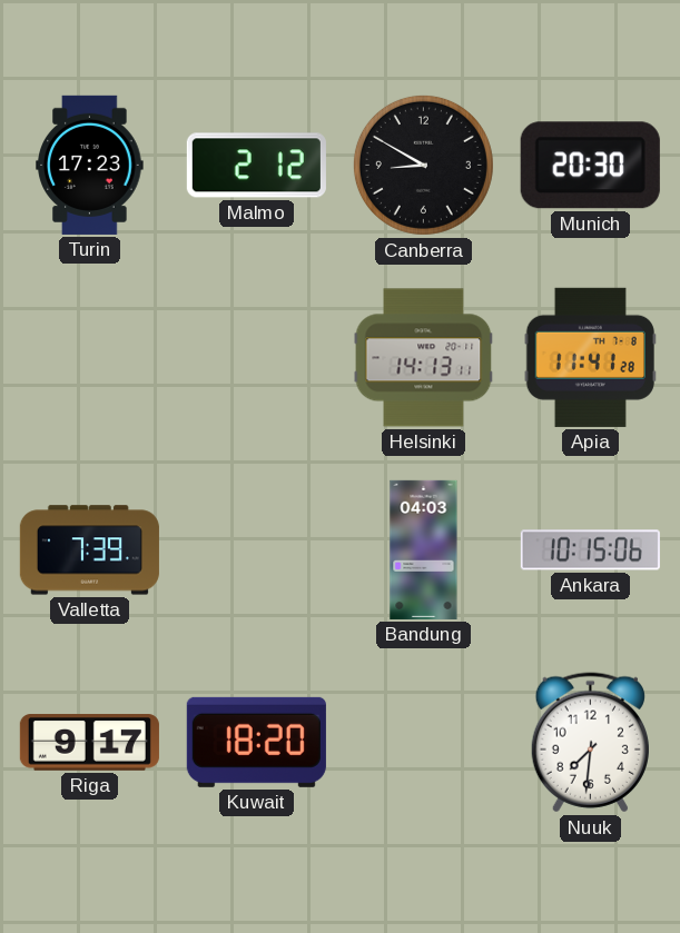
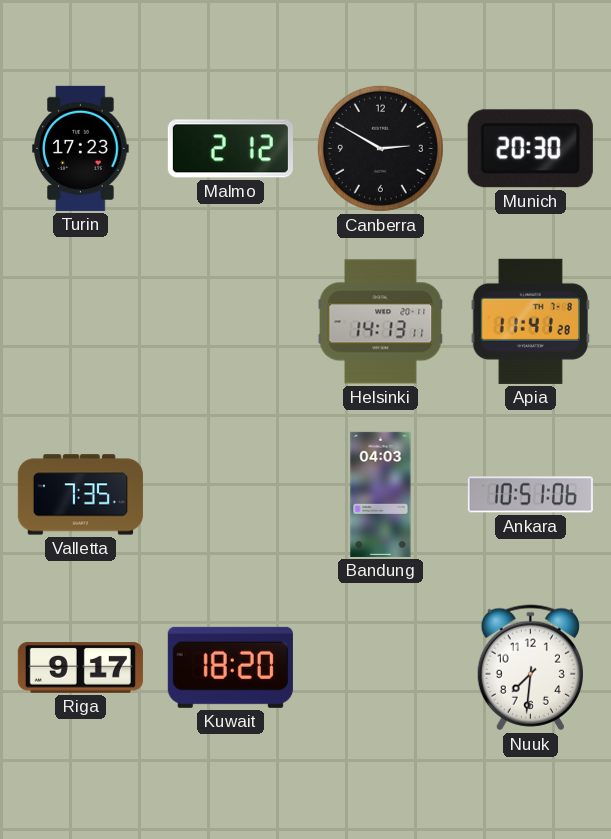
Canberra: 8:50 -> 2:50
Valletta: 7:39 -> 7:35
Ankara: 10:15 -> 10:51
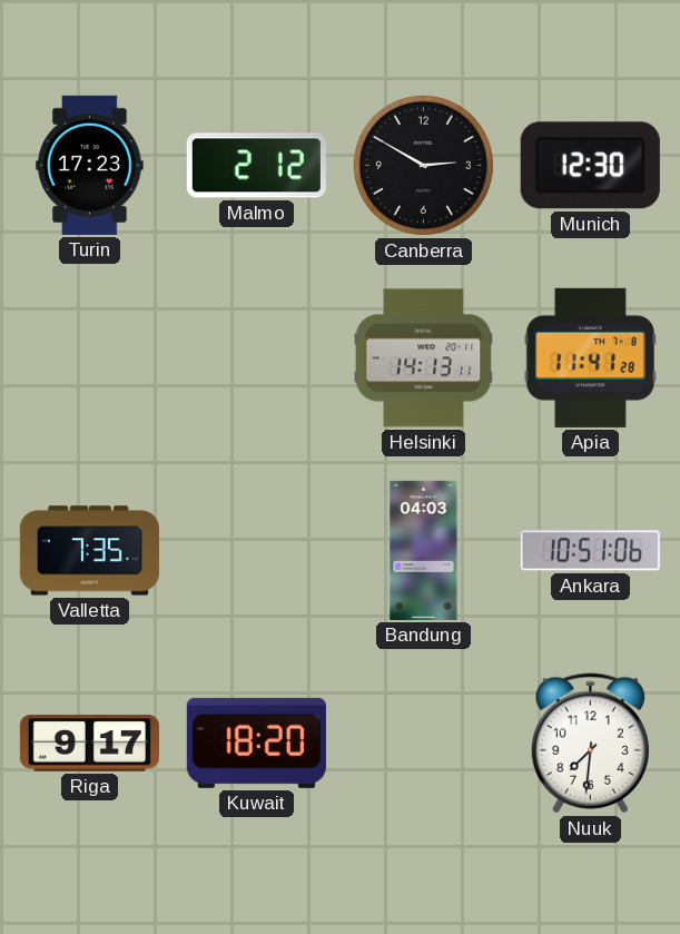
Munich: 20:30 -> 12:30
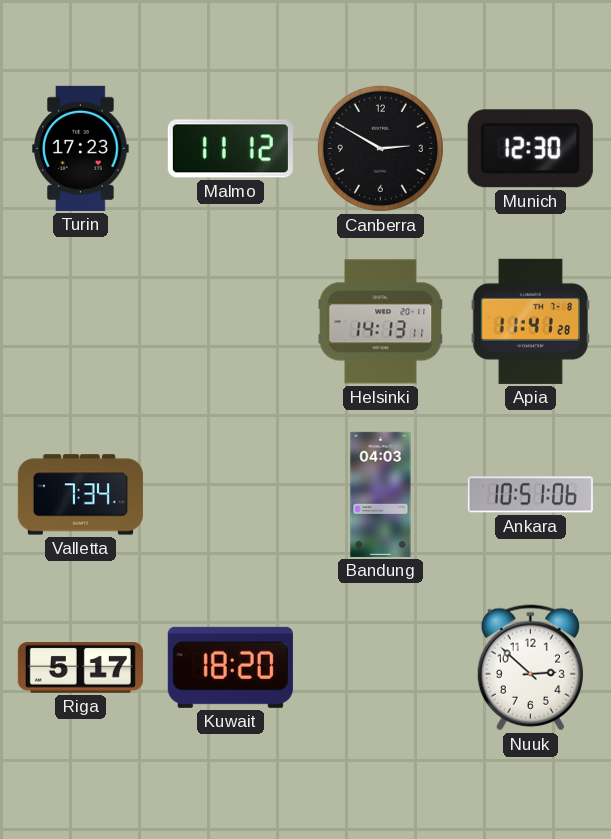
Malmo: 2:12 -> 11:12
Valletta: 7:35 -> 7:34
Riga: 9:17 -> 5:17
Nuuk: 7:31 -> 2:52
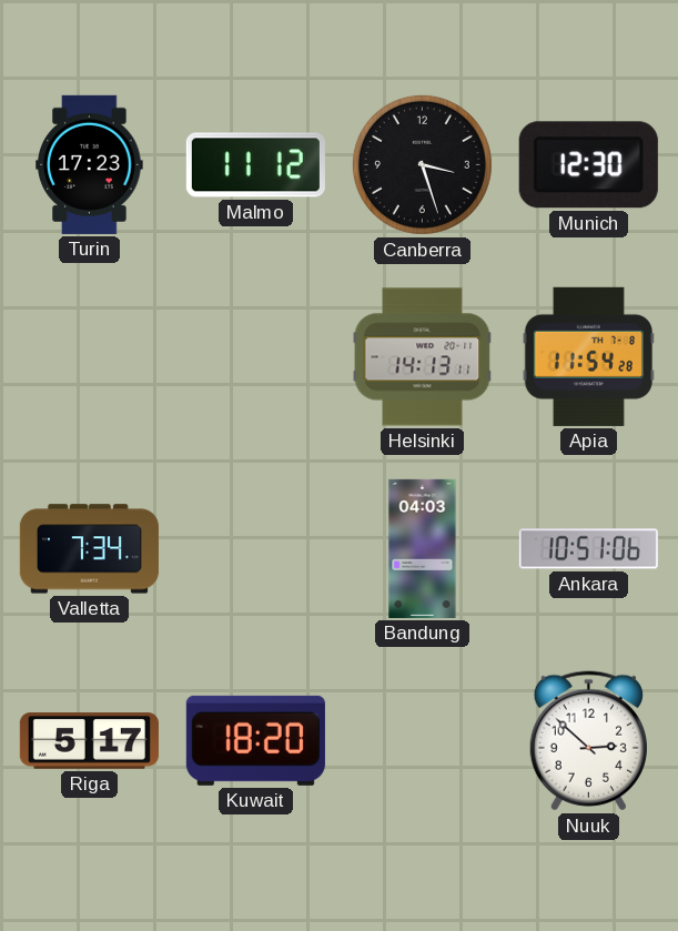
Canberra: 2:50 -> 3:27
Apia: 11:41 -> 11:54
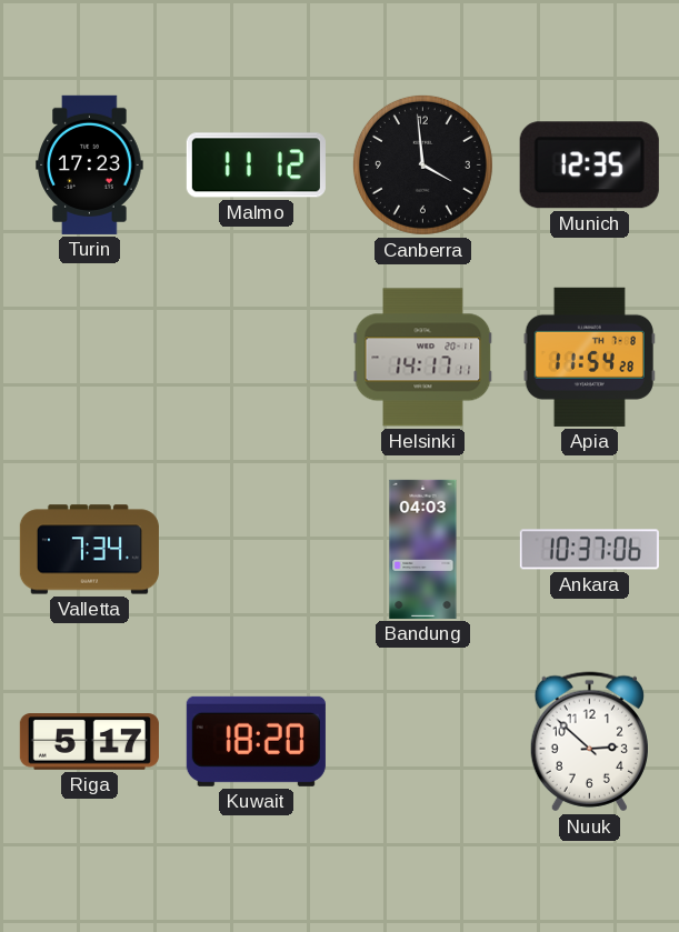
Canberra: 3:27 -> 3:59
Munich: 12:30 -> 12:35
Helsinki: 14:13 -> 14:17
Ankara: 10:51 -> 10:37
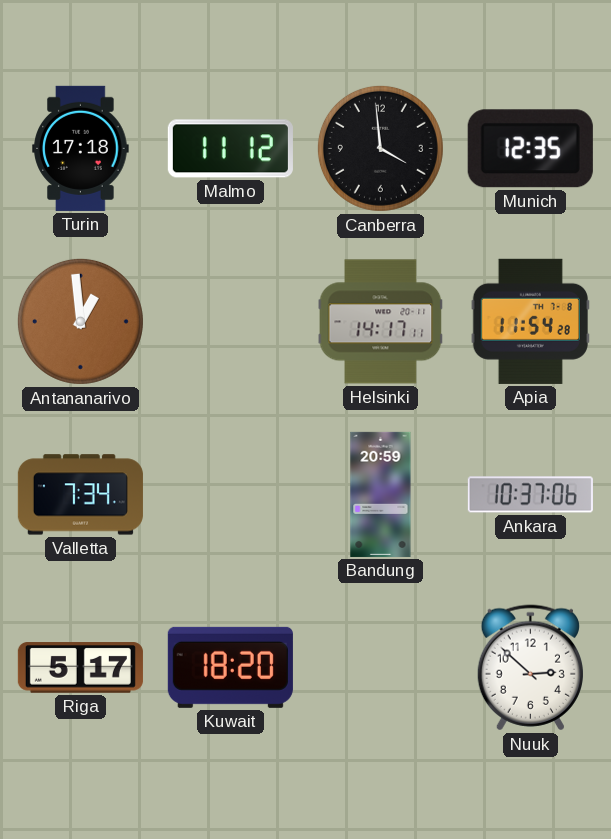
Turin: 17:23 -> 17:18
Antananarivo: none -> 12:59
Bandung: 04:03 -> 20:59
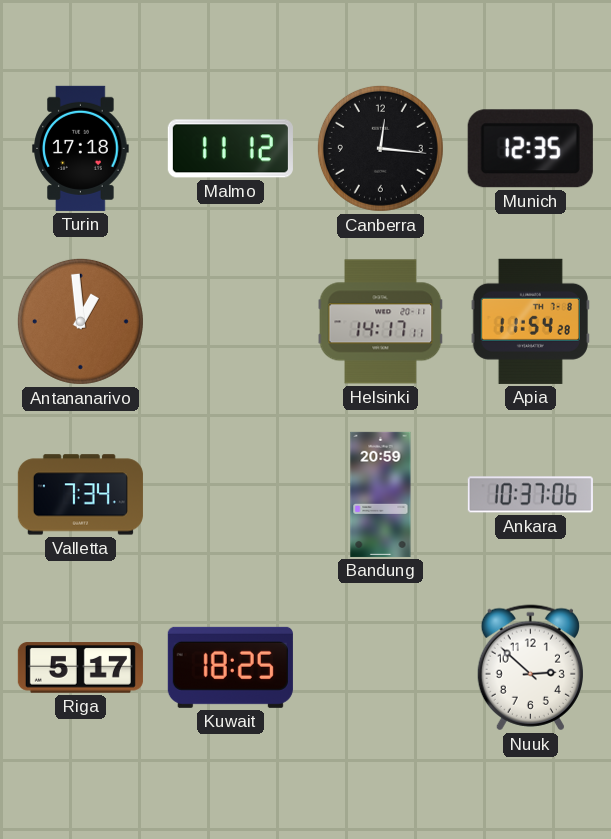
Canberra: 3:59 -> 12:16
Kuwait: 18:20 -> 18:25
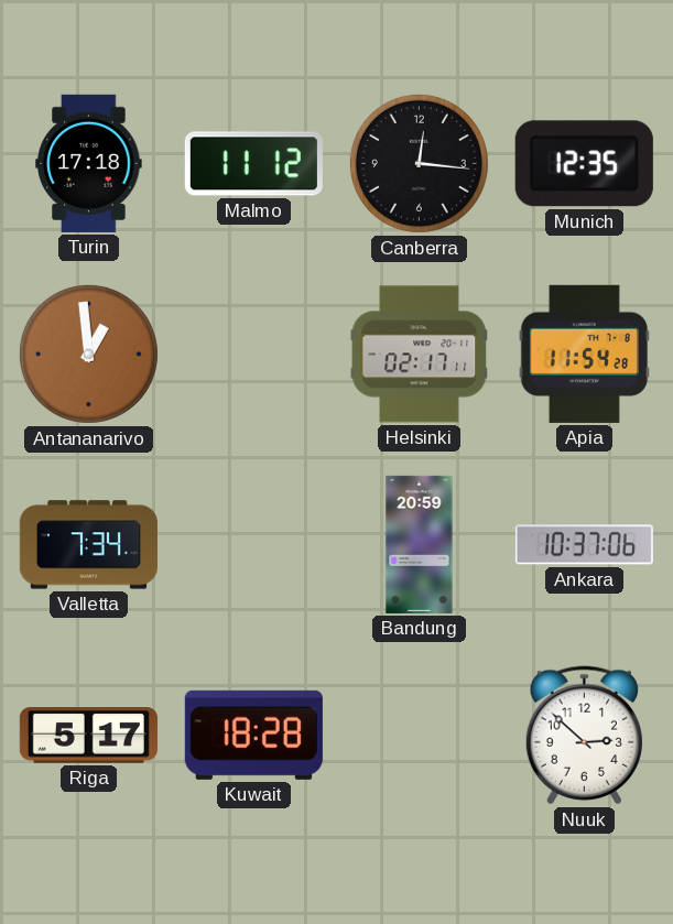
Helsinki: 14:17 -> 02:17
Kuwait: 18:25 -> 18:28
